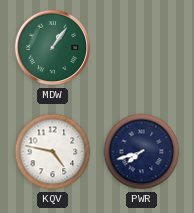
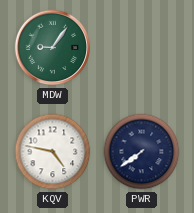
MDW: 1:06 -> 9:06
PWR: 7:42 -> 7:39
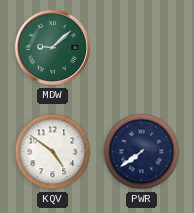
MDW: 9:06 -> 9:08
KQV: 4:47 -> 4:51
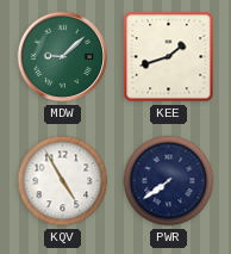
KEE: none -> 1:42
KQV: 4:51 -> 4:55
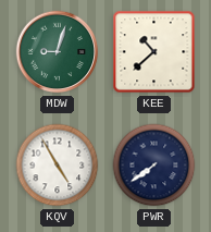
MDW: 9:08 -> 9:03
KEE: 1:42 -> 10:38
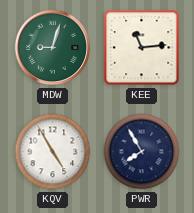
KEE: 10:38 -> 11:14
PWR: 7:39 -> 7:55
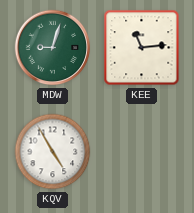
PWR: 7:55 -> none
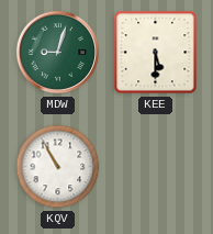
KEE: 11:14 -> 5:30
KQV: 4:55 -> 10:55
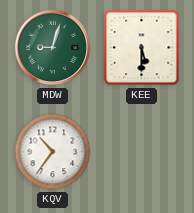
KQV: 10:55 -> 10:36
